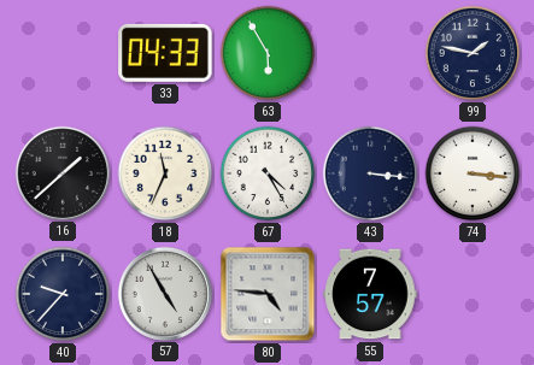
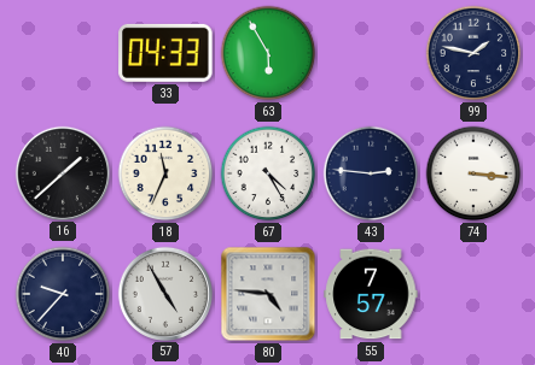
43: 3:16 -> 2:46
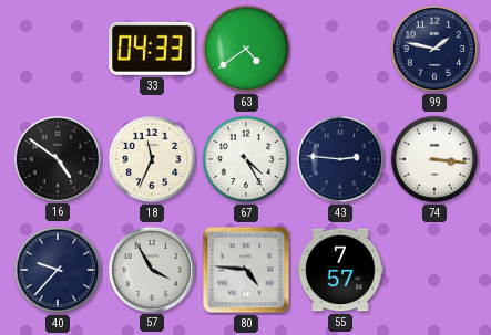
63: 5:55 -> 4:39
16: 1:38 -> 4:51
57: 4:55 -> 3:55
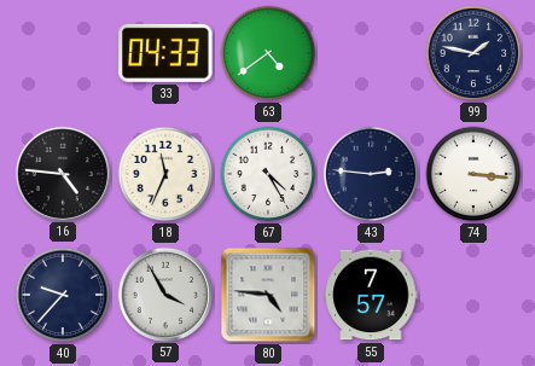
16: 4:51 -> 4:46
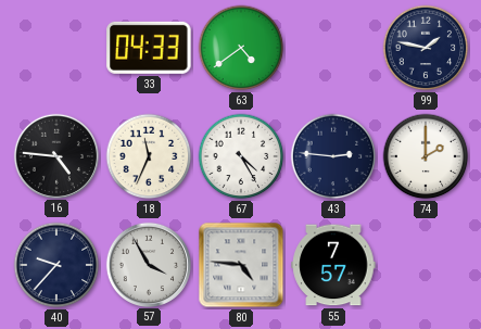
74: 3:16 -> 2:00
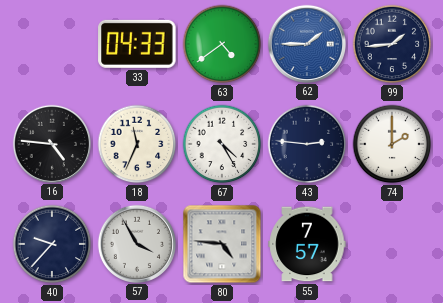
62: none -> 1:45
99: 1:47 -> 1:44
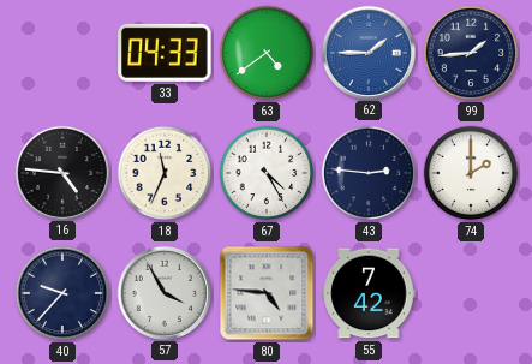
55: 7:57 -> 7:42
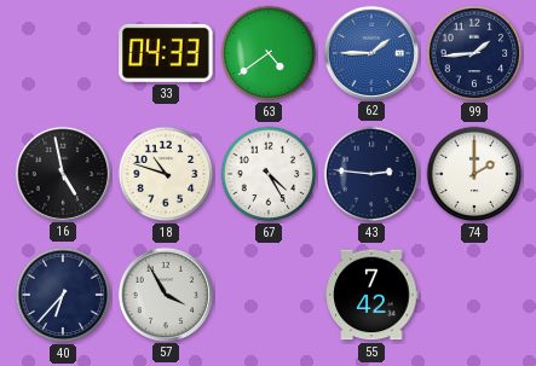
16: 4:46 -> 4:58
18: 11:34 -> 10:48
40: 9:37 -> 6:37
80: 4:46 -> none
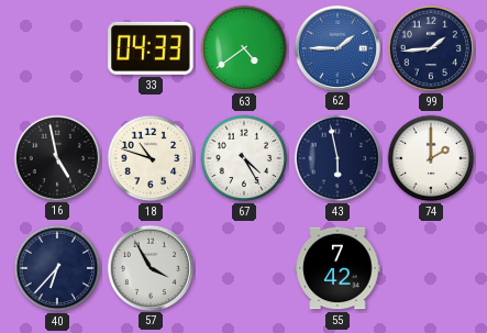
43: 2:46 -> 5:58
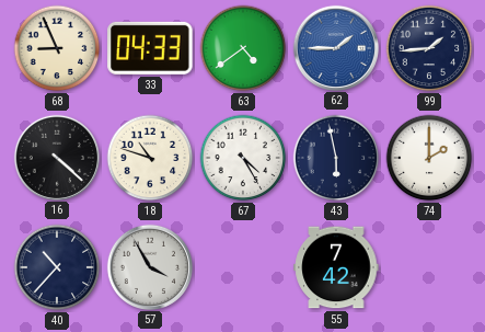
68: none -> 8:56
16: 4:58 -> 4:22
40: 6:37 -> 10:37
